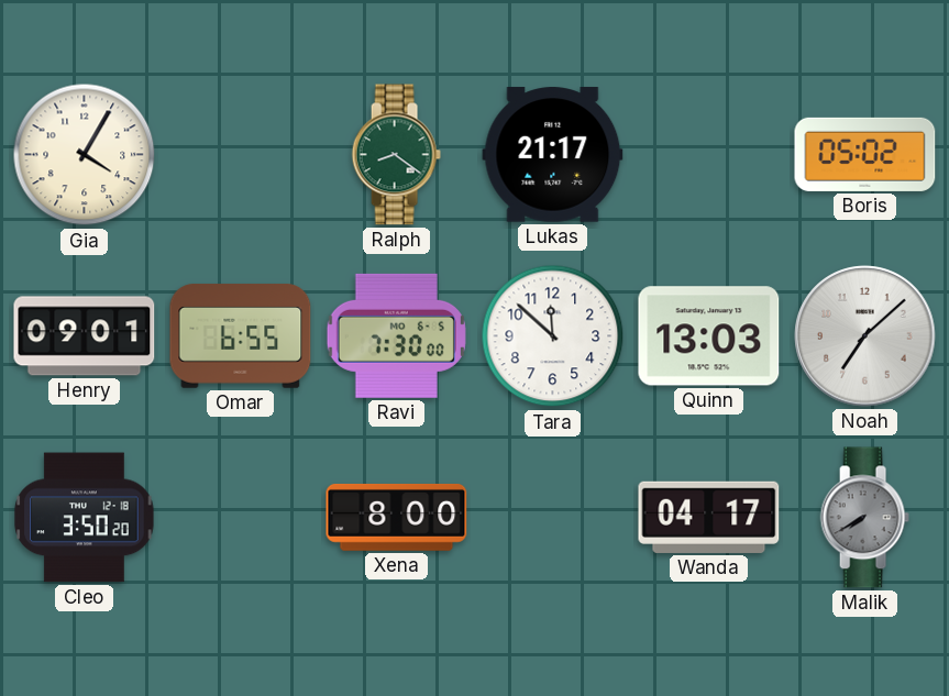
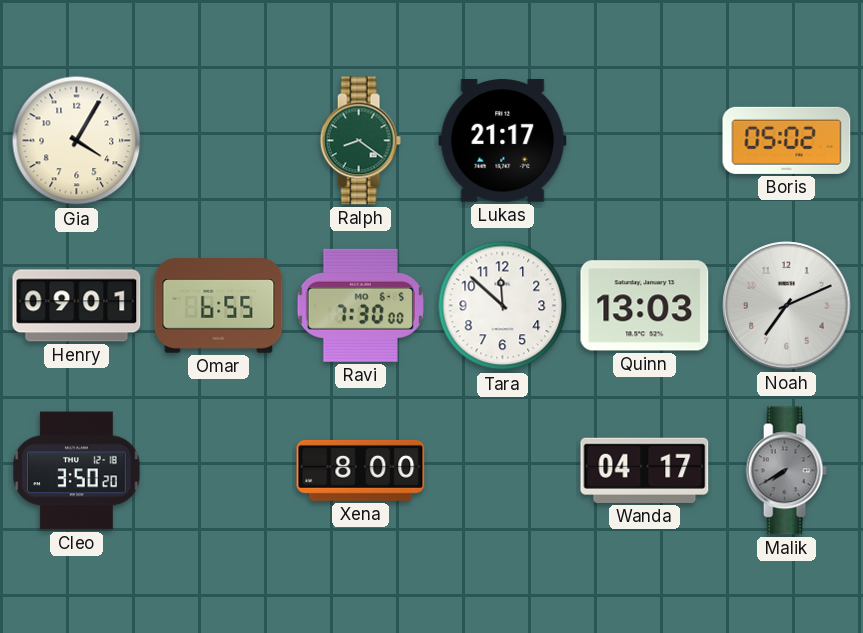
Noah: 7:08 -> 7:11
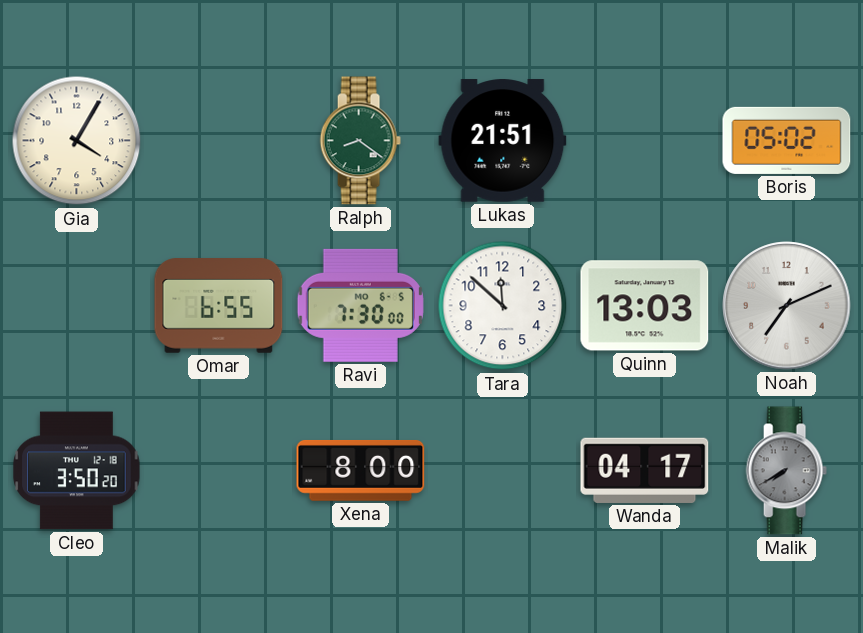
Lukas: 21:17 -> 21:51
Henry: 09:01 -> none
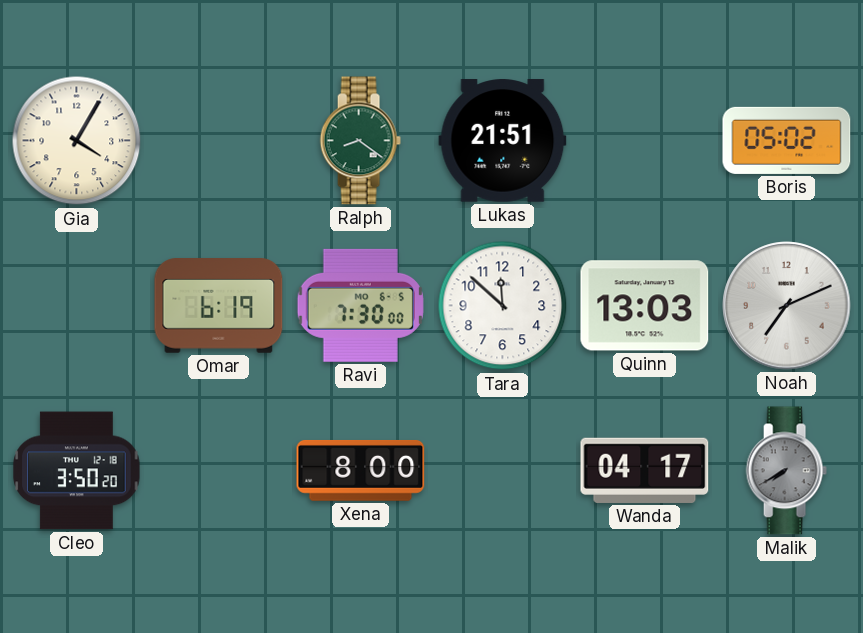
Omar: 6:55 -> 6:19
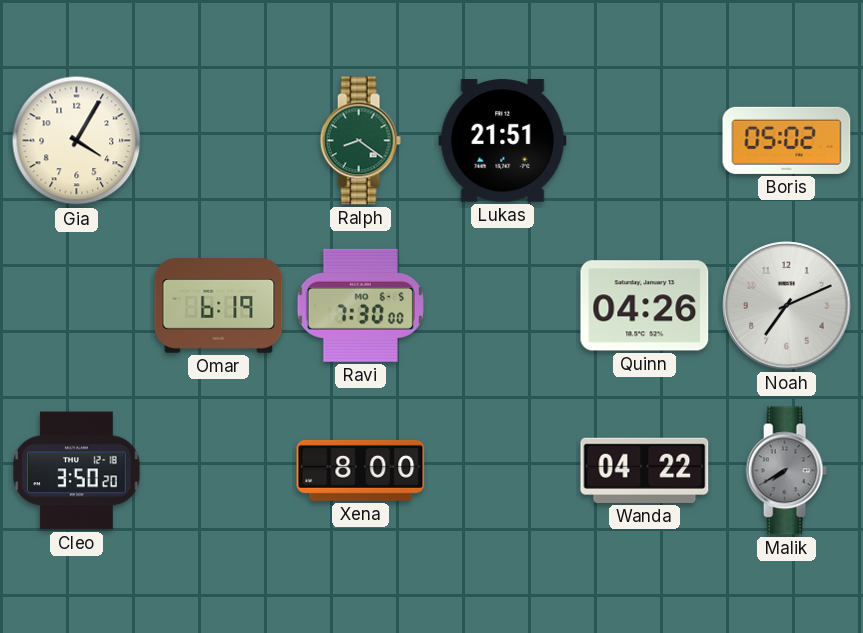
Tara: 11:52 -> none
Quinn: 13:03 -> 04:26
Wanda: 04:17 -> 04:22
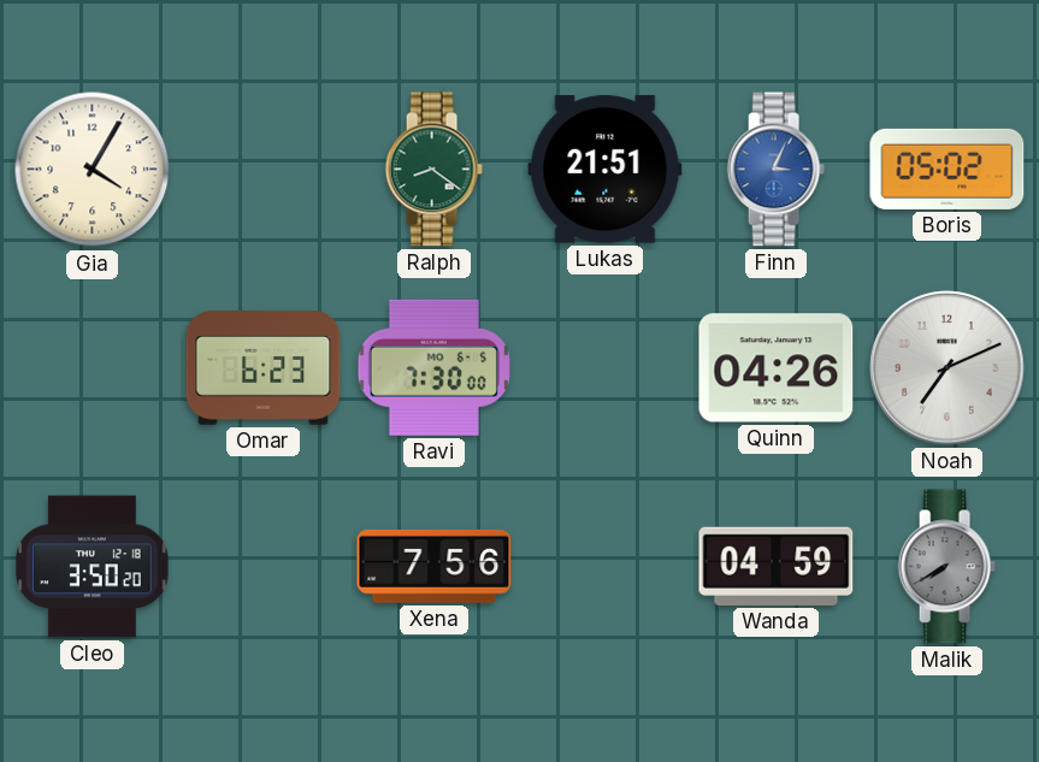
Finn: none -> 3:04
Omar: 6:19 -> 6:23
Xena: 8:00 -> 7:56
Wanda: 04:22 -> 04:59
